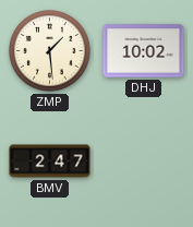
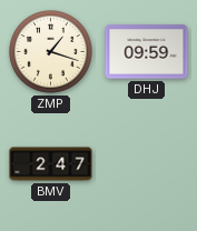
ZMP: 1:29 -> 1:18
DHJ: 10:02 -> 09:59
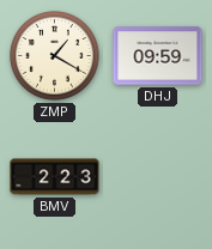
ZMP: 1:18 -> 1:20
BMV: 2:47 -> 2:23
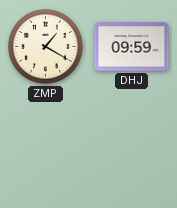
BMV: 2:23 -> none
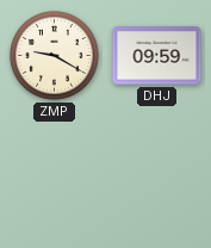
ZMP: 1:20 -> 9:20
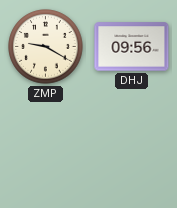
DHJ: 09:59 -> 09:56
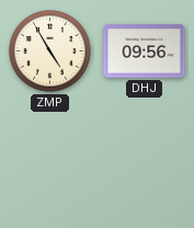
ZMP: 9:20 -> 4:55
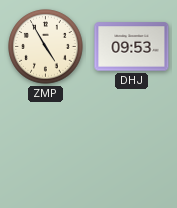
DHJ: 09:56 -> 09:53
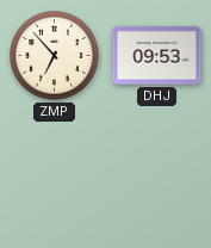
ZMP: 4:55 -> 6:53
